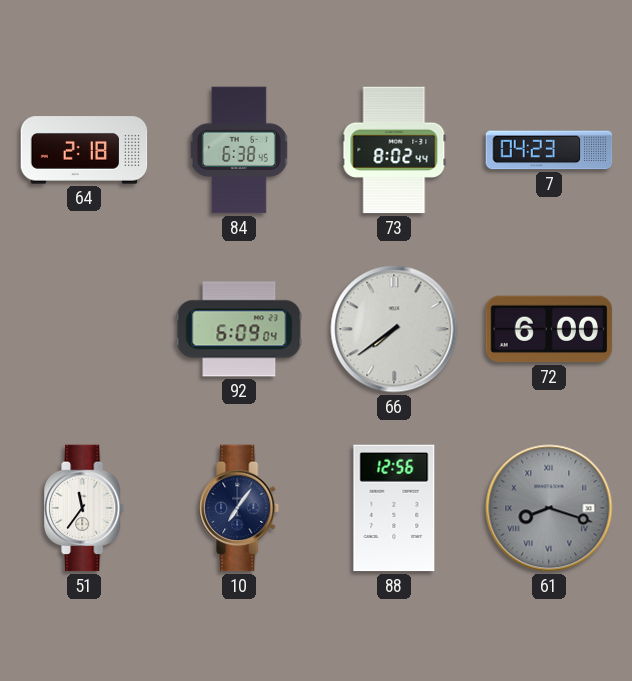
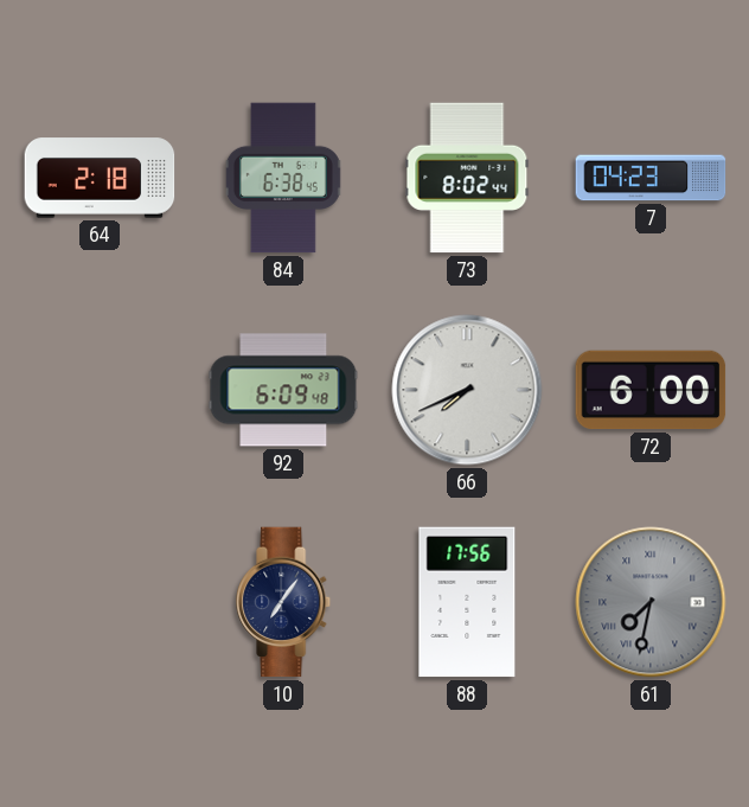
92: 6:09:04 -> 6:09:48
66: 7:39 -> 7:41
51: 11:36 -> none
88: 12:56 -> 17:56
61: 8:18 -> 7:32
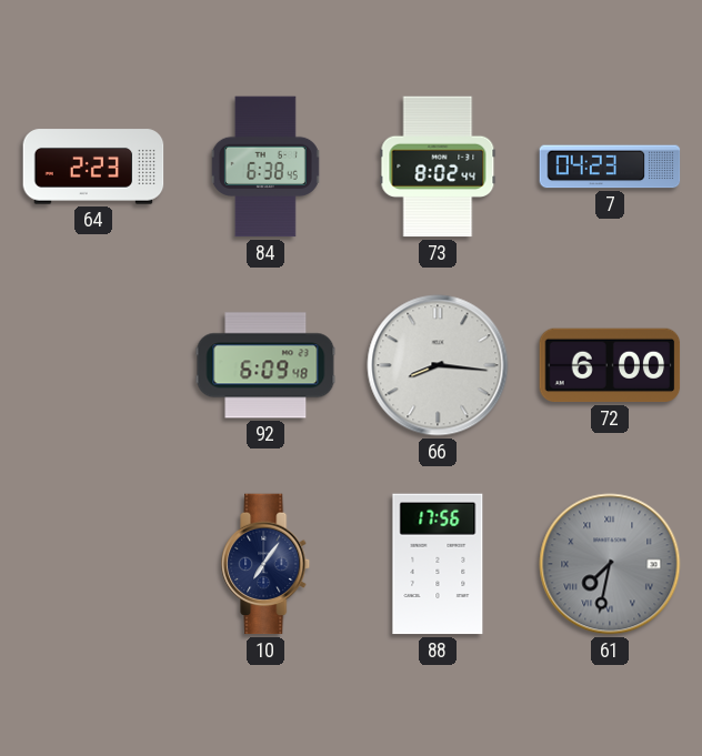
64: 2:18 -> 2:23
66: 7:41 -> 8:16
